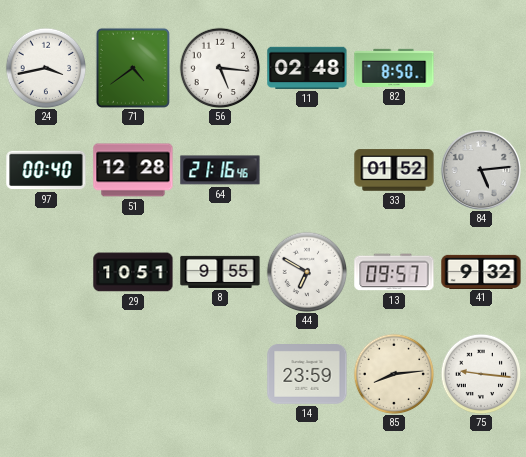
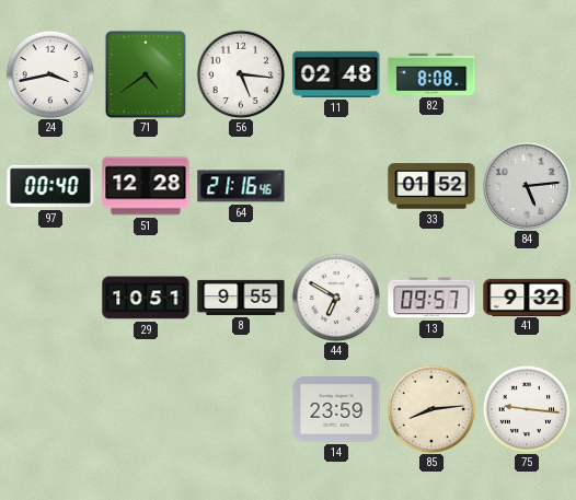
82: 8:50 -> 8:08
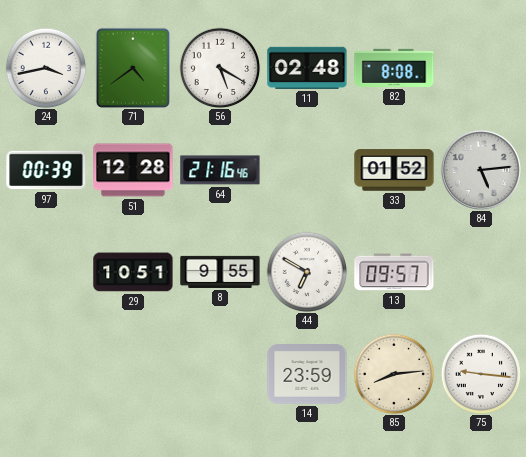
56: 5:16 -> 5:20
97: 00:40 -> 00:39
41: 9:32 -> none
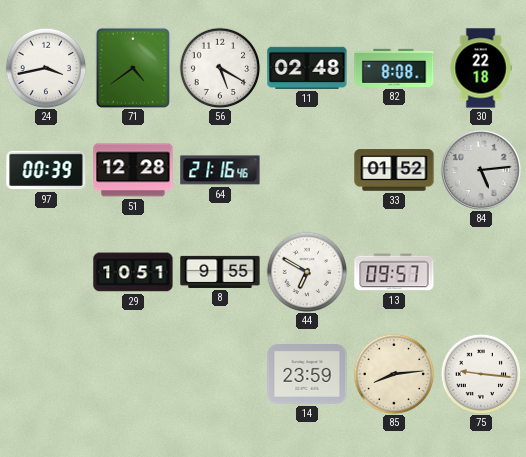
30: none -> 22:18
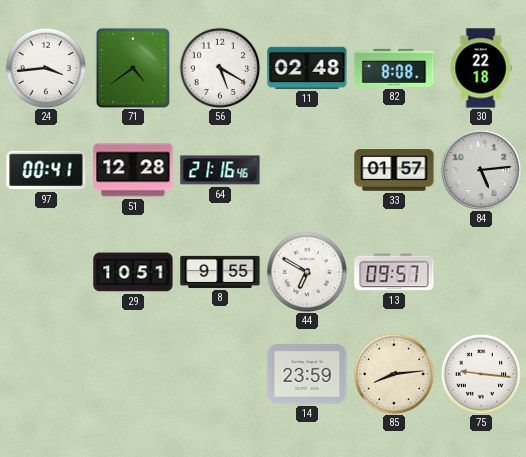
24: 3:43 -> 3:44
97: 00:39 -> 00:41
33: 01:52 -> 01:57
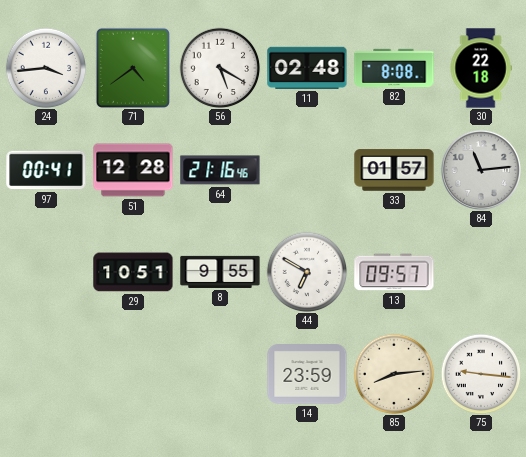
84: 5:14 -> 11:14
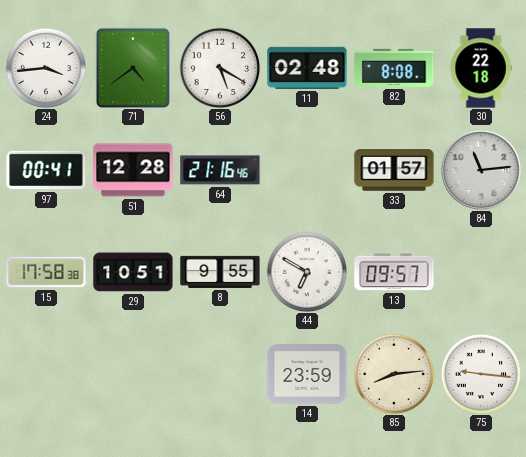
15: none -> 17:58
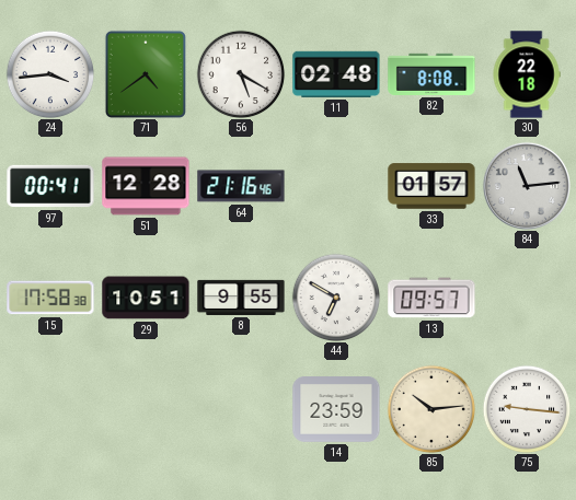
85: 8:14 -> 10:14
